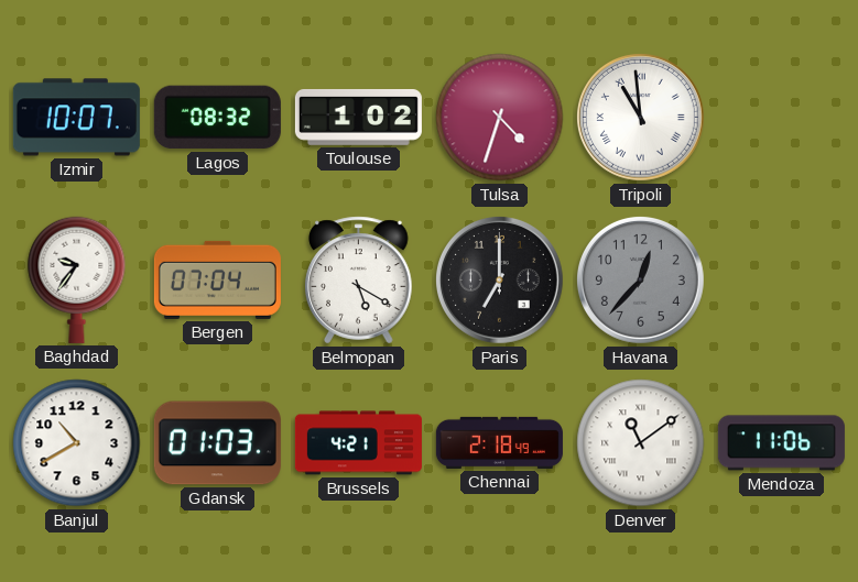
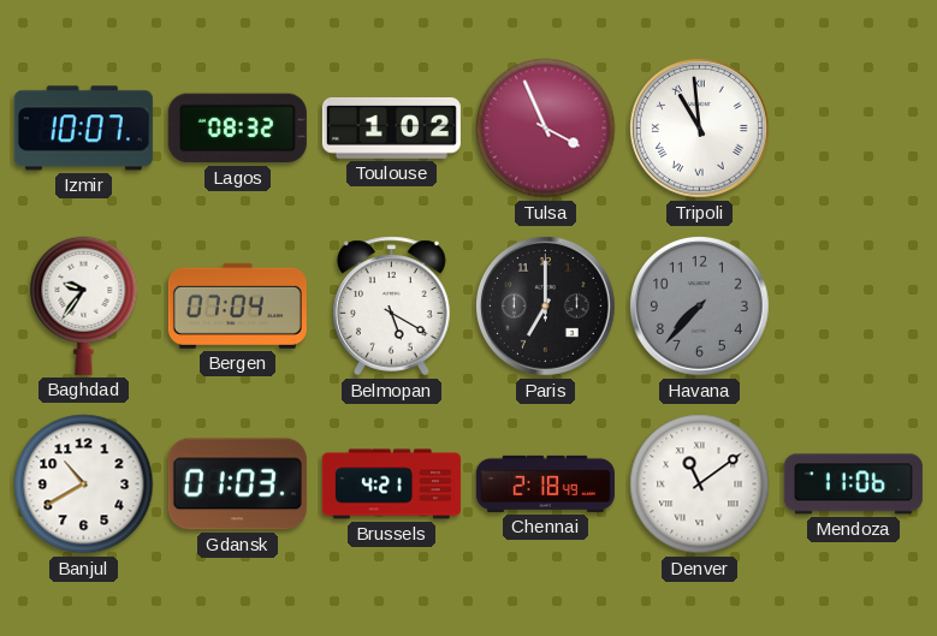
Tulsa: 4:33 -> 3:56
Havana: 12:37 -> 7:37
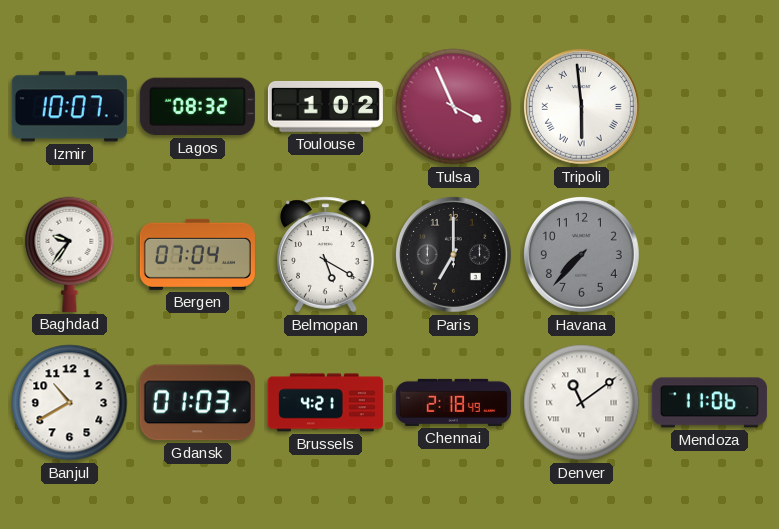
Tripoli: 10:59 -> 5:59
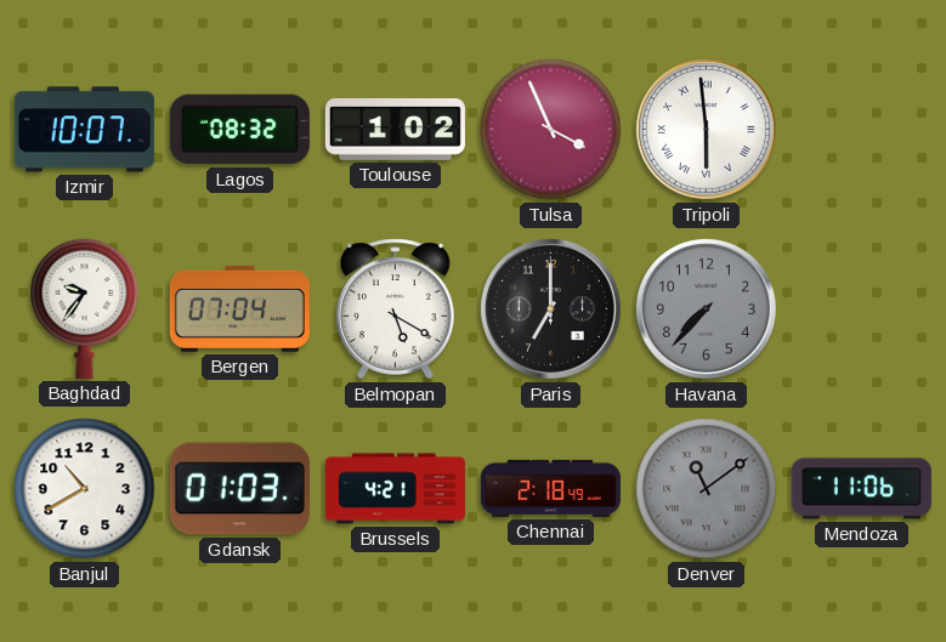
Denver dial: white -> grey
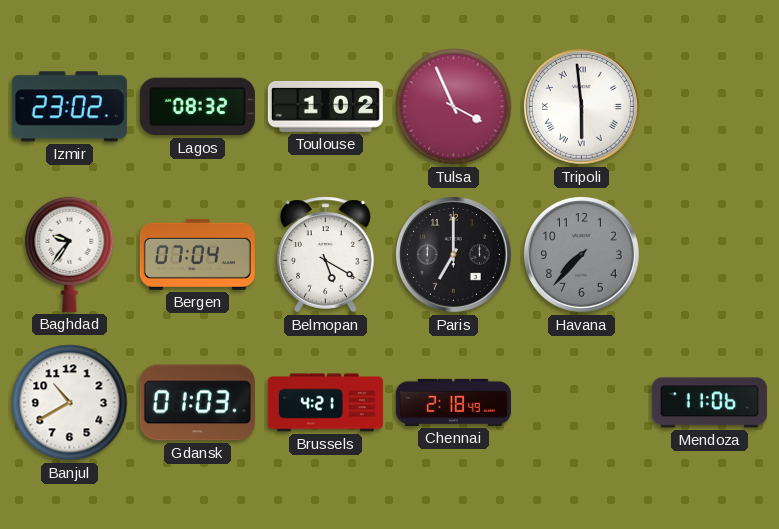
Izmir: 10:07 -> 23:02
Denver: 11:09 -> none
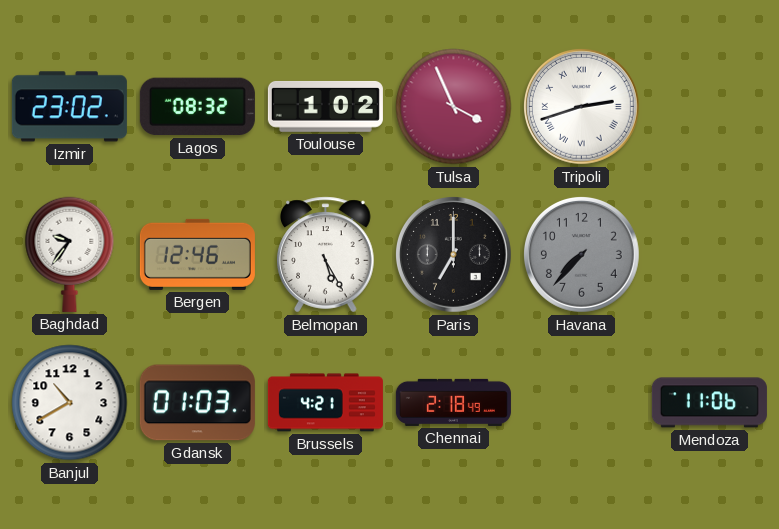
Tripoli: 5:59 -> 2:42
Bergen: 07:04 -> 12:46
Belmopan: 5:20 -> 5:25
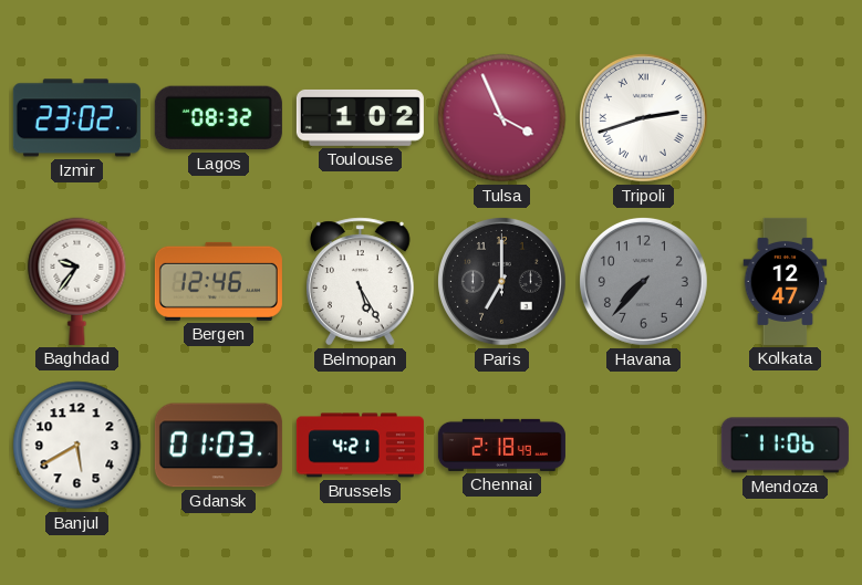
Kolkata: none -> 12:47
Banjul: 10:40 -> 5:40
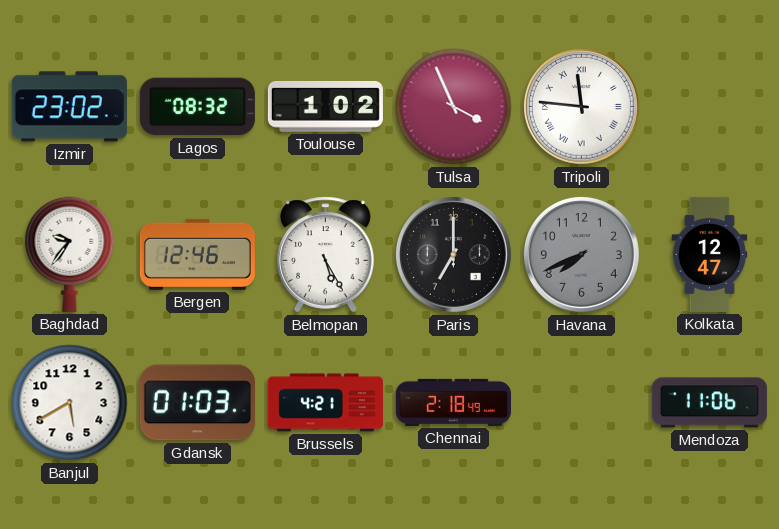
Tripoli: 2:42 -> 11:46
Havana: 7:37 -> 7:41
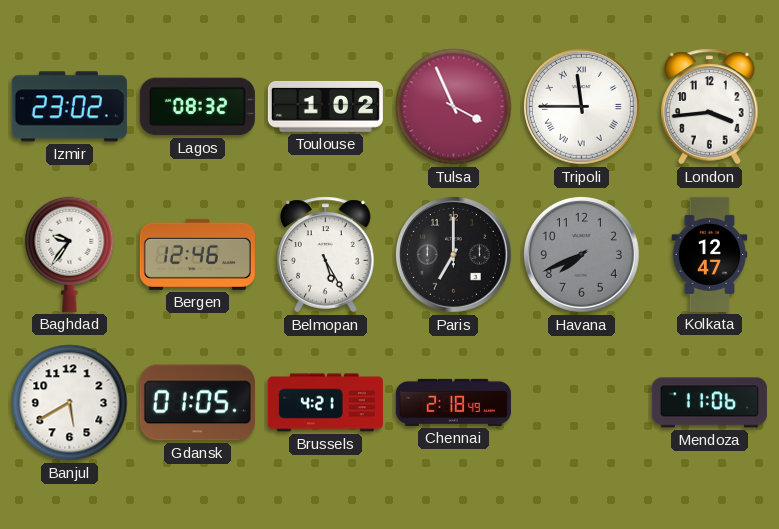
Tripoli: 11:46 -> 11:45
London: none -> 3:44
Gdansk: 01:03 -> 01:05
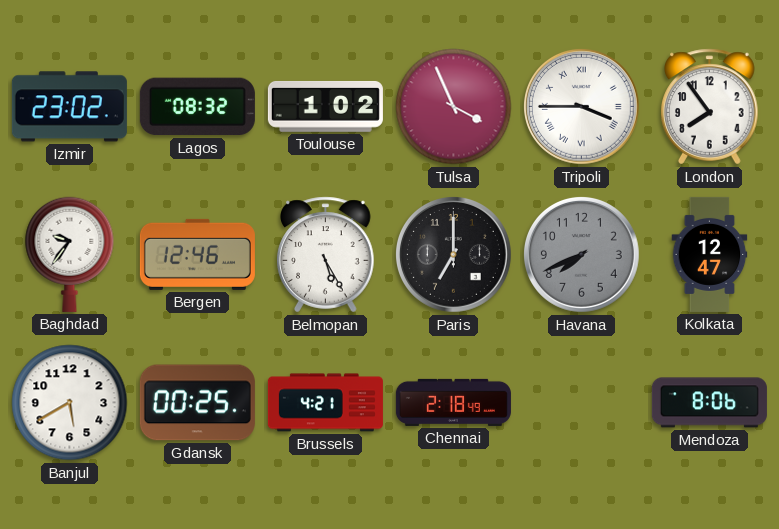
Tripoli: 11:45 -> 3:45
London: 3:44 -> 7:54
Gdansk: 01:05 -> 00:25
Mendoza: 11:06 -> 8:06
